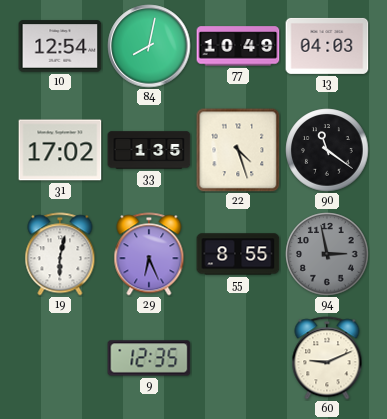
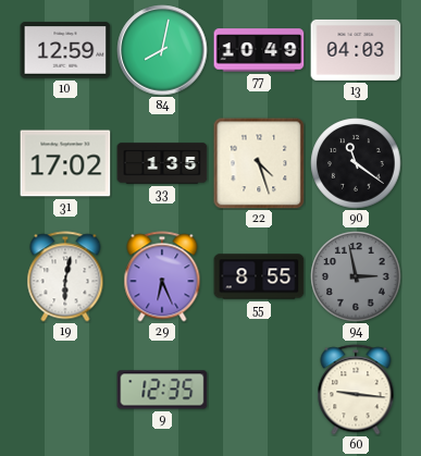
10: 12:54 -> 12:59
60: 9:11 -> 9:16
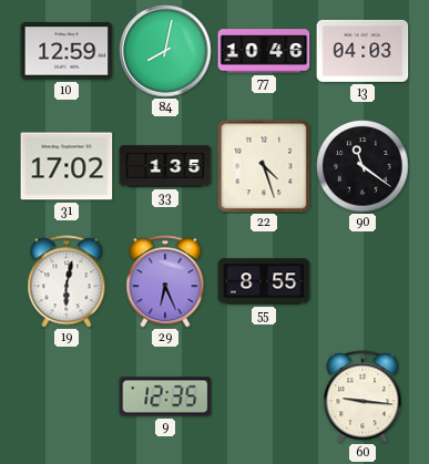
77: 10:49 -> 10:46
94: 2:58 -> none
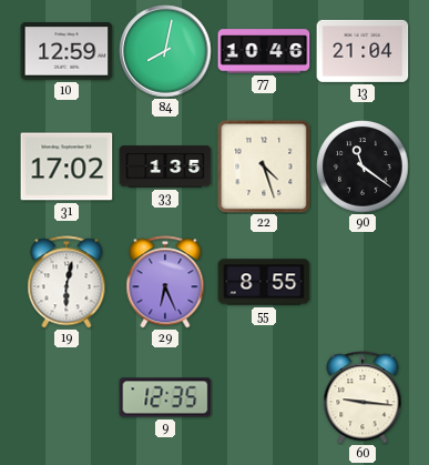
13: 04:03 -> 21:04
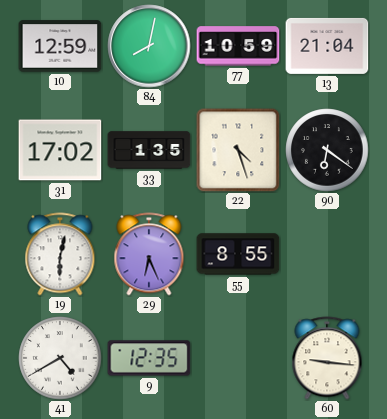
77: 10:46 -> 10:59
90: 11:21 -> 6:21
41: none -> 4:40
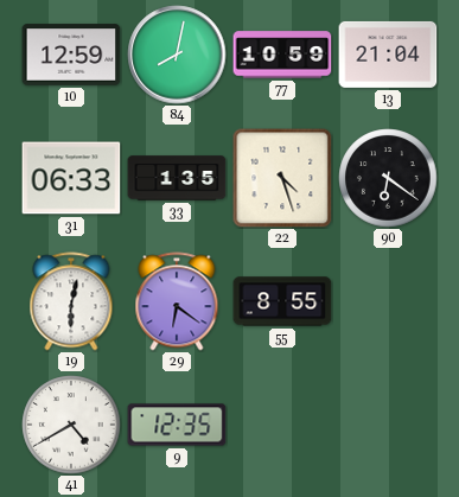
31: 17:02 -> 06:33
29: 6:26 -> 6:21
60: 9:16 -> none
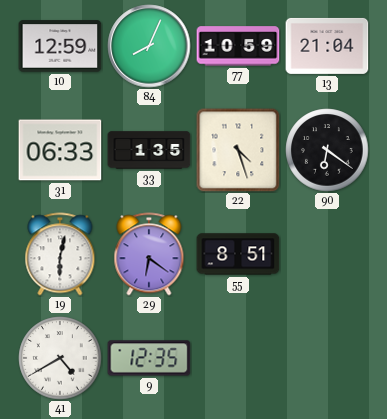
84: 8:02 -> 8:04
55: 8:55 -> 8:51
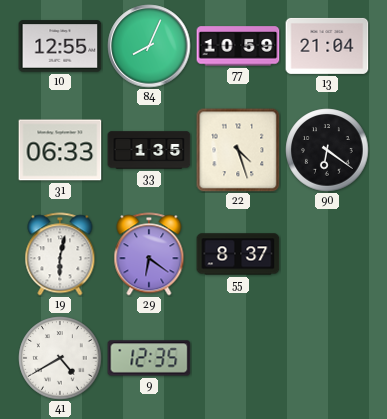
10: 12:59 -> 12:55
55: 8:51 -> 8:37
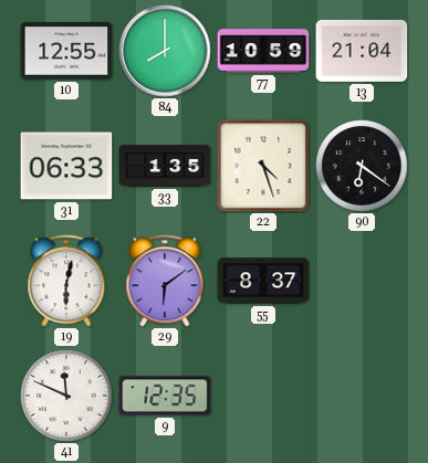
84: 8:04 -> 8:00
29: 6:21 -> 6:09
41: 4:40 -> 11:49
